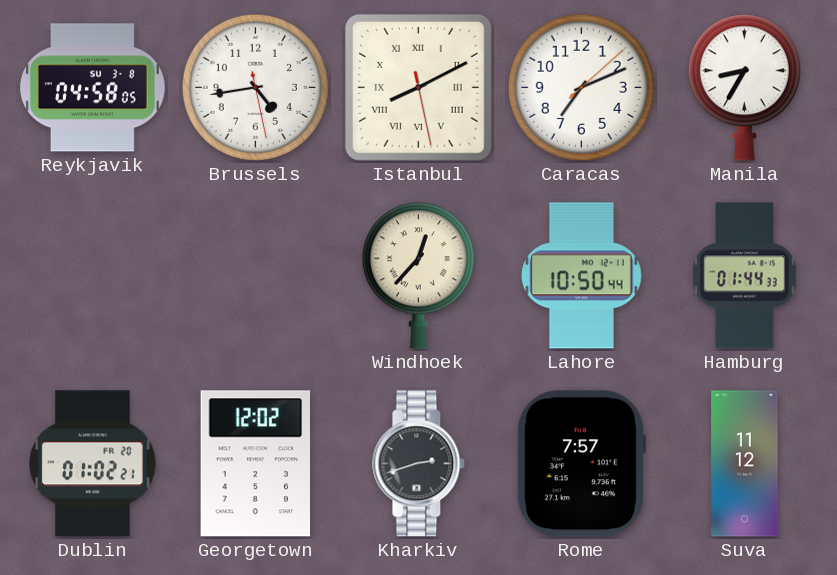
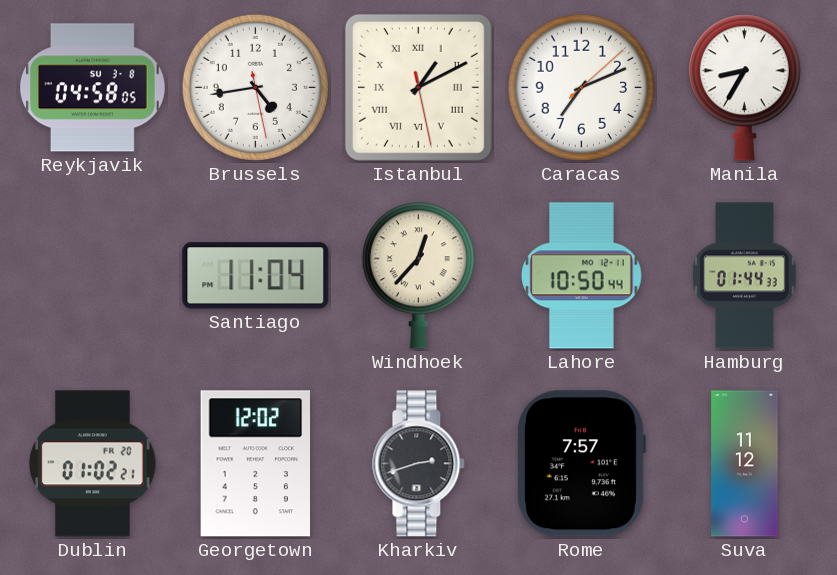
Istanbul: 8:10 -> 1:10
Santiago: none -> 11:04
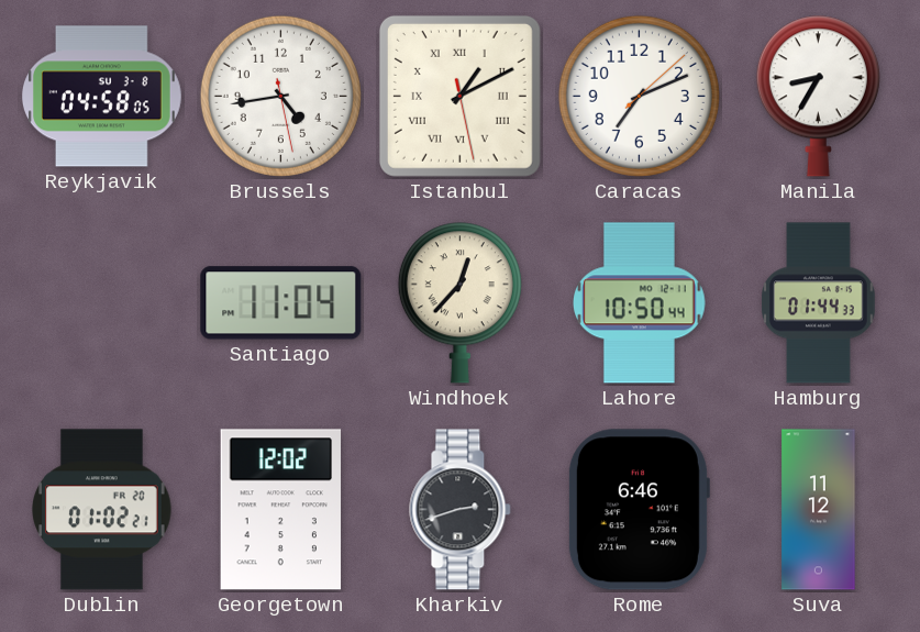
Rome: 7:57 -> 6:46
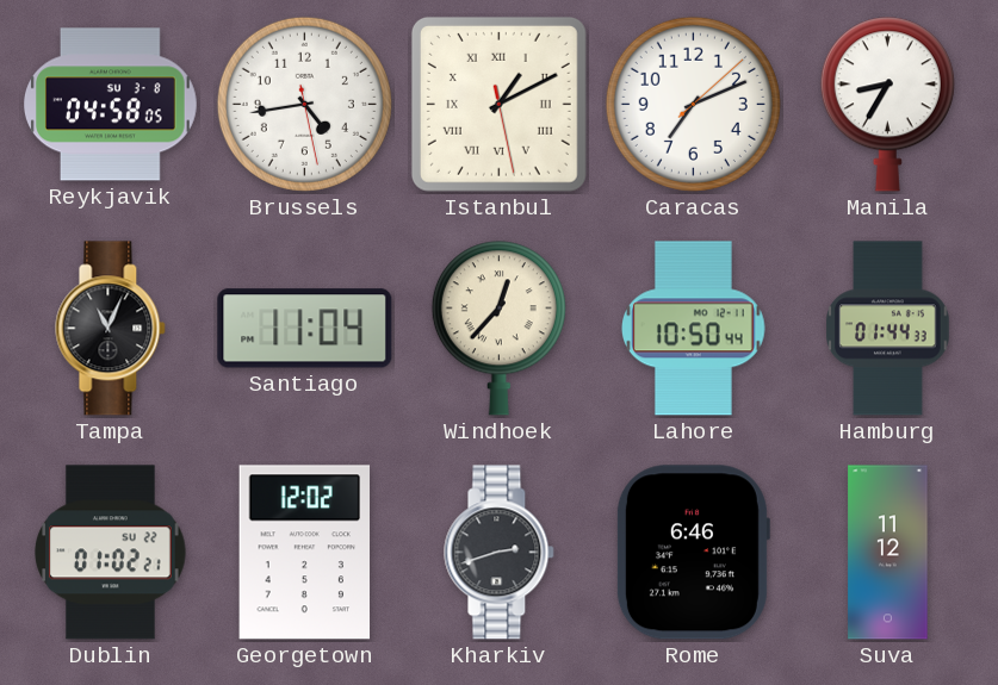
Tampa: none -> 11:04
Dublin date: FR 20 -> SU 22
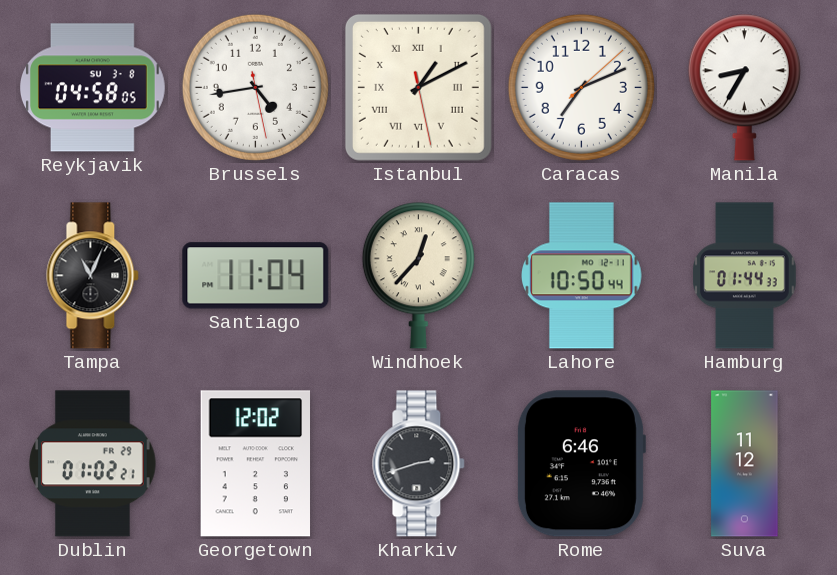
Dublin date: SU 22 -> FR 29
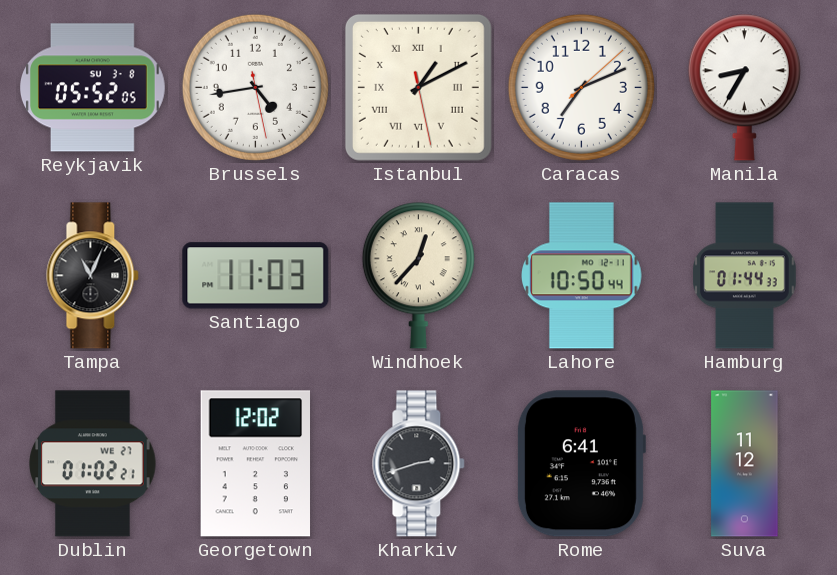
Reykjavik: 04:58 -> 05:52
Santiago: 11:04 -> 11:03
Dublin date: FR 29 -> WE 27
Rome: 6:46 -> 6:41
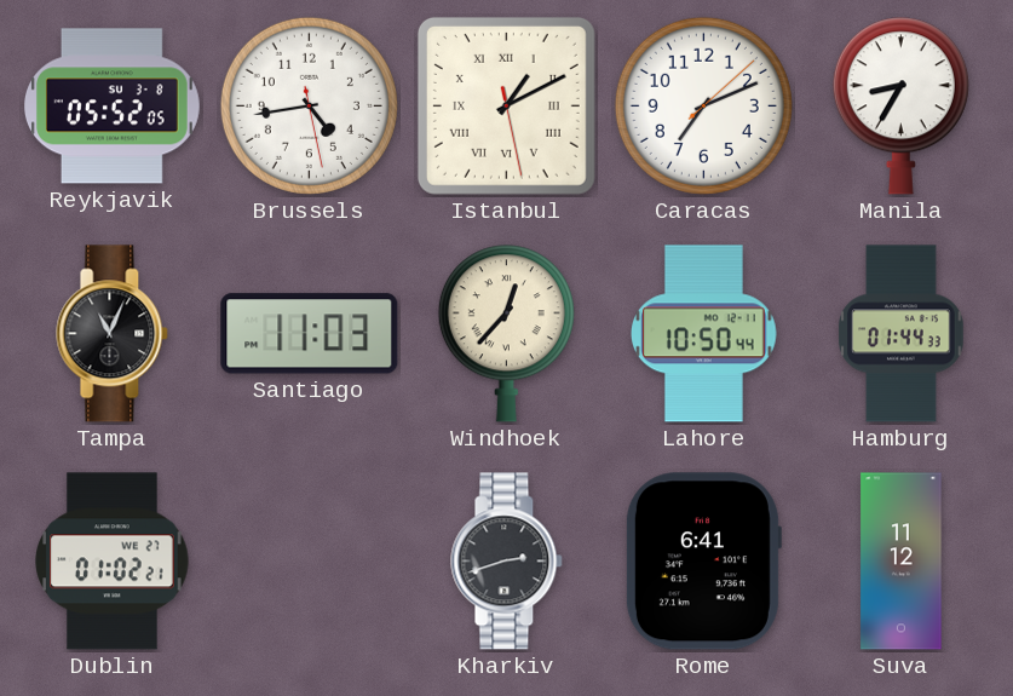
Georgetown: 12:02 -> none
